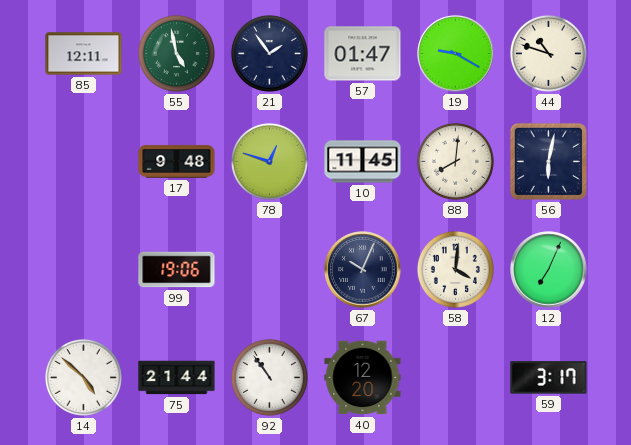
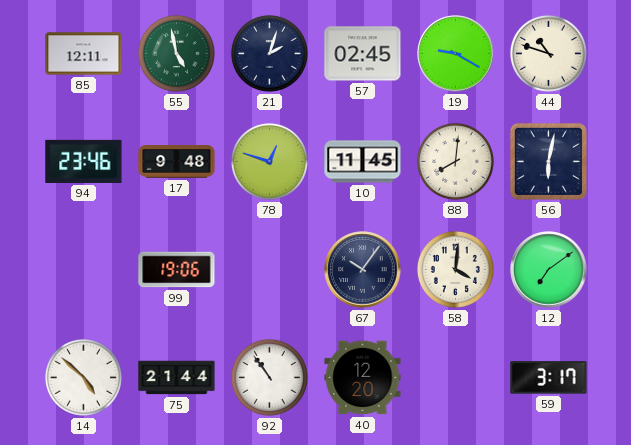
21: 1:54 -> 2:03
57: 01:47 -> 02:45
94: none -> 23:46
67: 10:04 -> 10:06
12: 7:04 -> 7:09
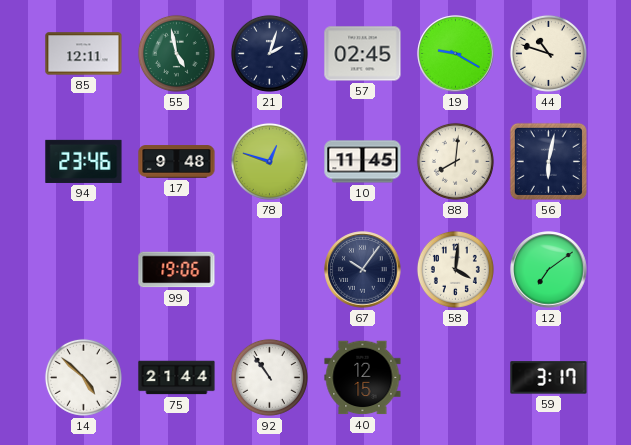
40: 12:20 -> 12:15
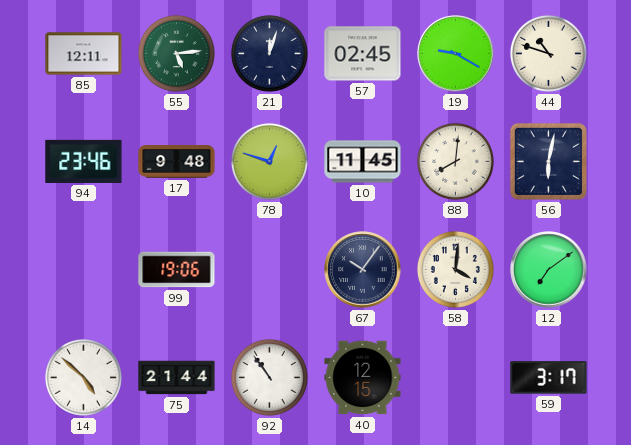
55: 4:58 -> 5:14
21: 2:03 -> 12:03
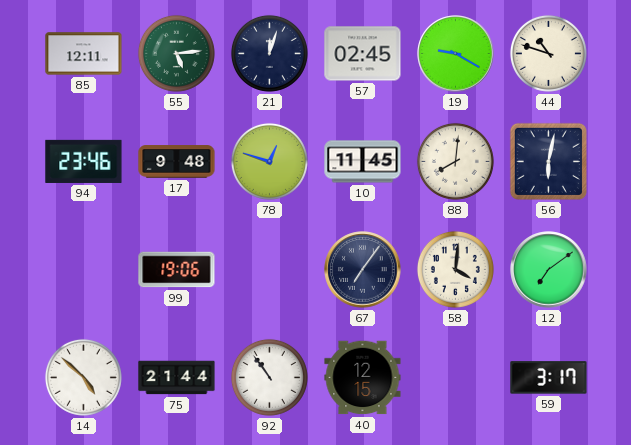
67: 10:06 -> 7:06
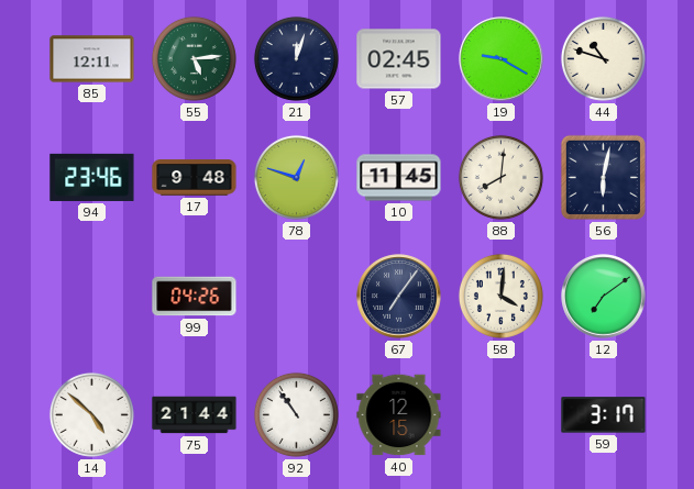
99: 19:06 -> 04:26
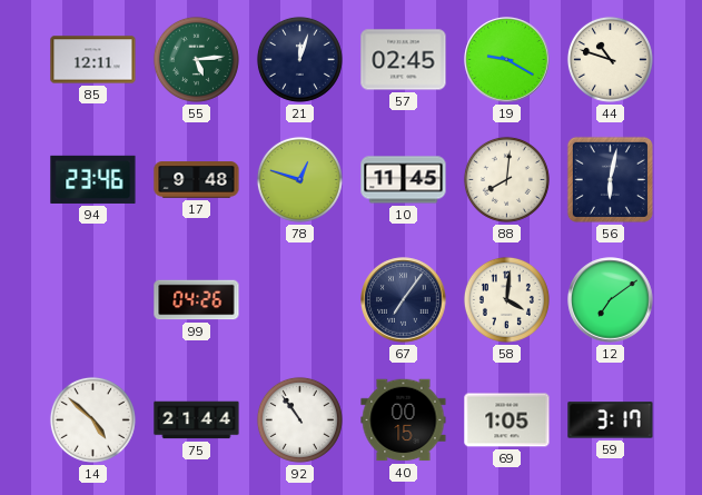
40: 12:15 -> 00:15
69: none -> 1:05
